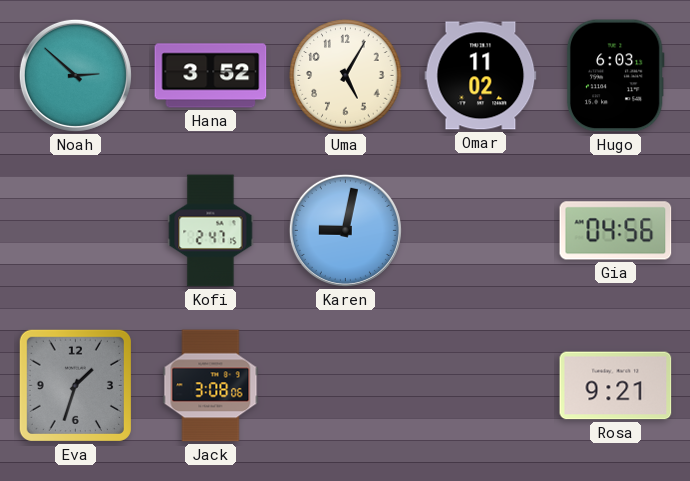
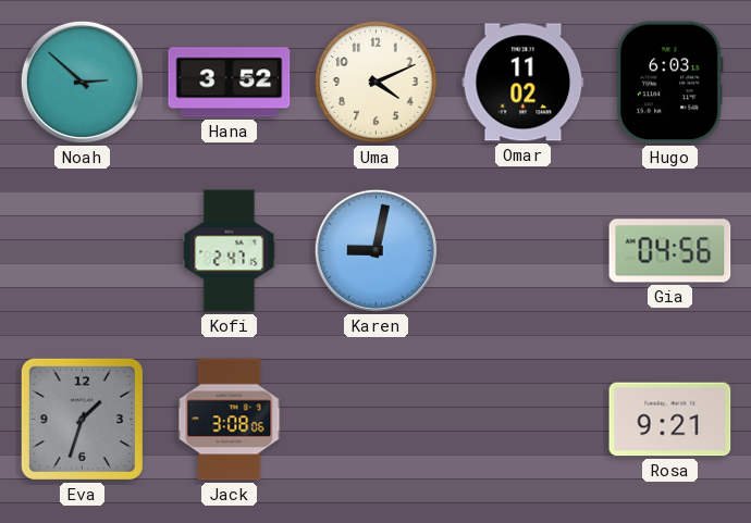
Uma: 5:05 -> 4:11
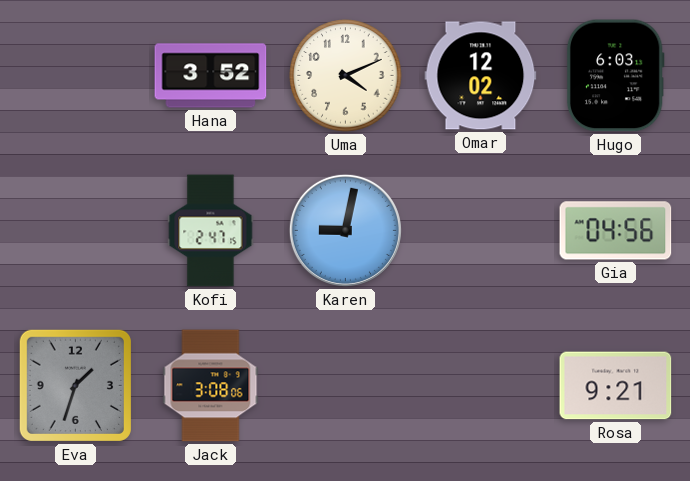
Noah: 2:52 -> none
Omar: 11:02 -> 12:02
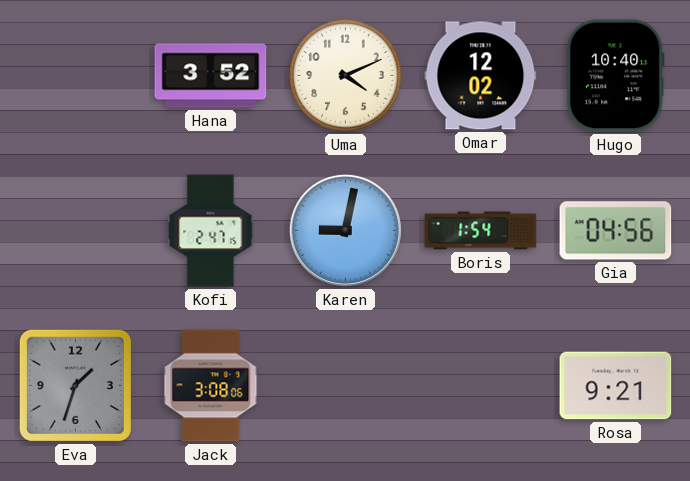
Hugo: 6:03 -> 10:40
Boris: none -> 1:54
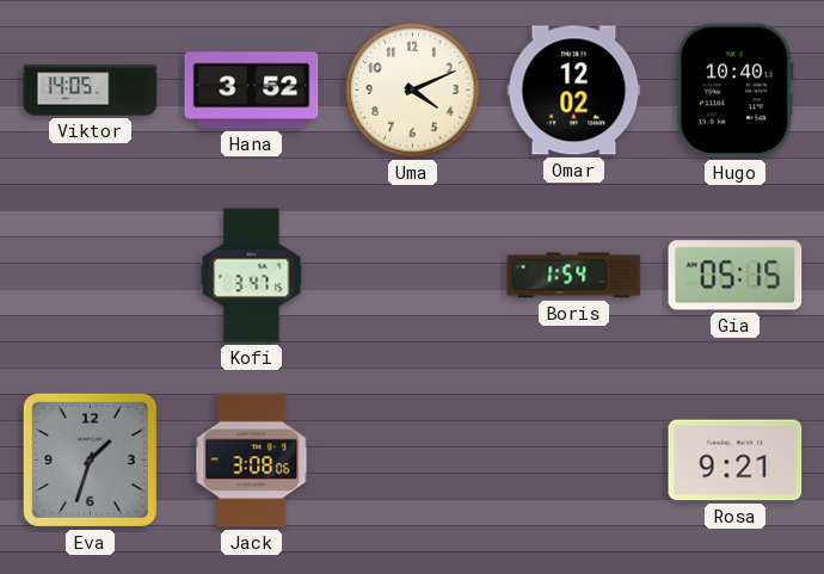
Viktor: none -> 14:05
Kofi: 2:47 -> 3:47
Karen: 9:02 -> none
Gia: 04:56 -> 05:15
